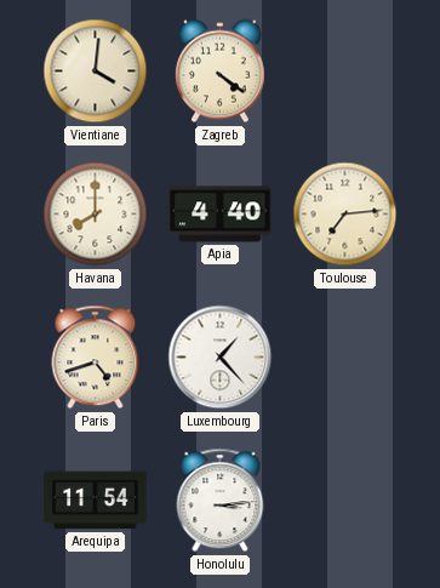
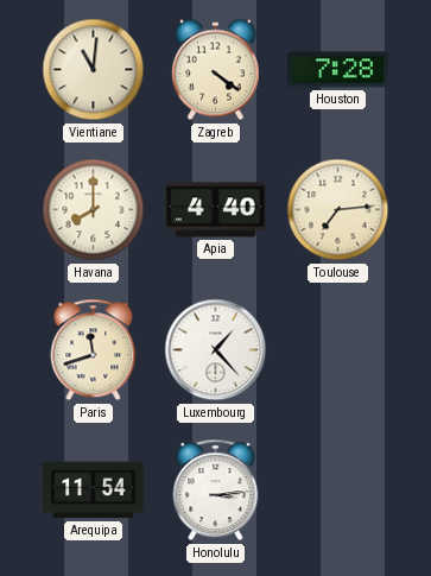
Vientiane: 4:01 -> 11:01
Houston: none -> 7:28
Paris: 4:42 -> 11:42
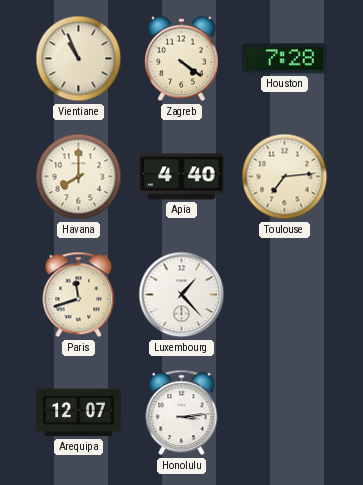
Vientiane: 11:01 -> 10:56
Arequipa: 11:54 -> 12:07
